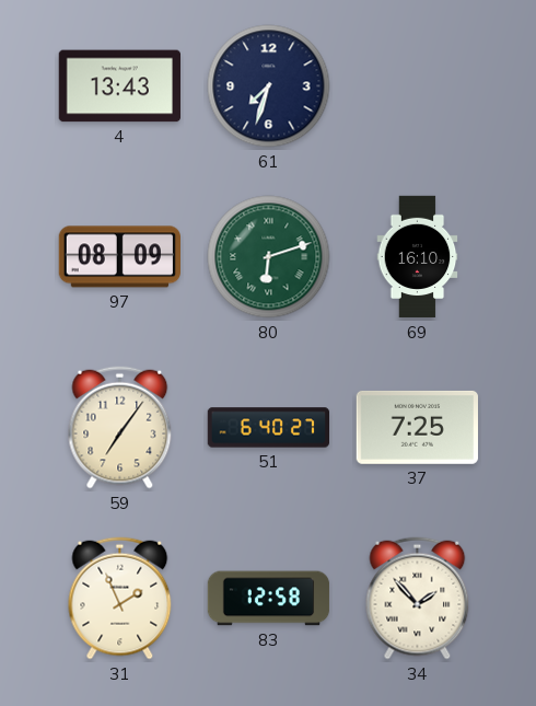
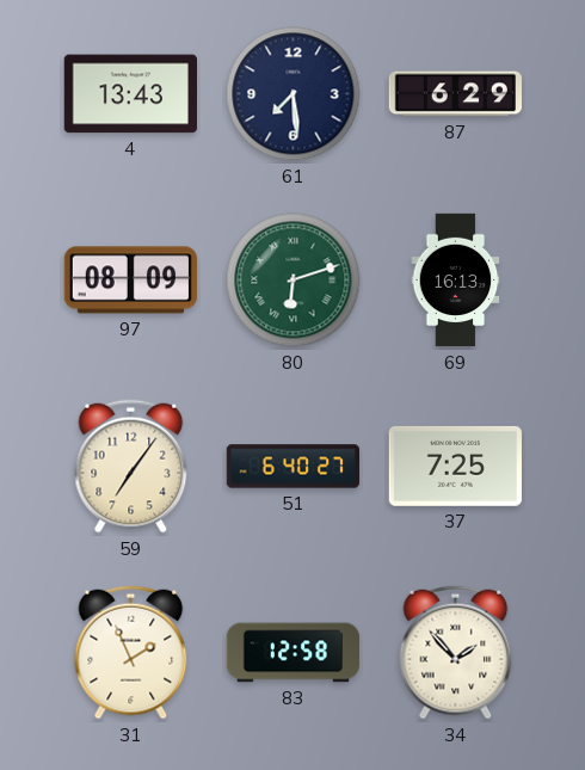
61: 7:33 -> 7:29
87: none -> 6:29
69: 16:10 -> 16:13
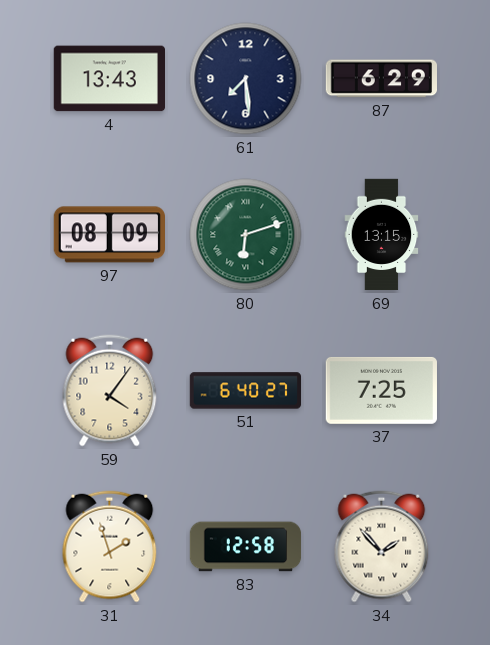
69: 16:13 -> 13:15
59: 7:06 -> 4:06
31: 1:56 -> 1:57
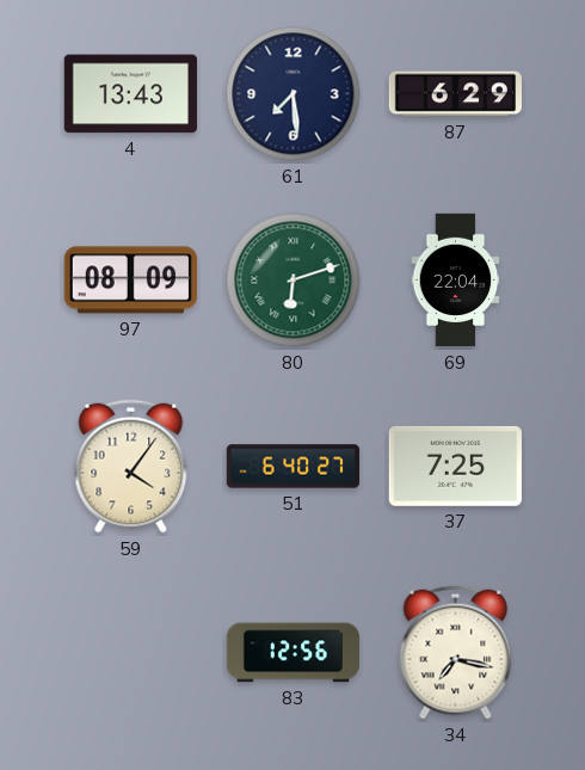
69: 13:15 -> 22:04
31: 1:57 -> none
83: 12:58 -> 12:56
34: 1:53 -> 7:17
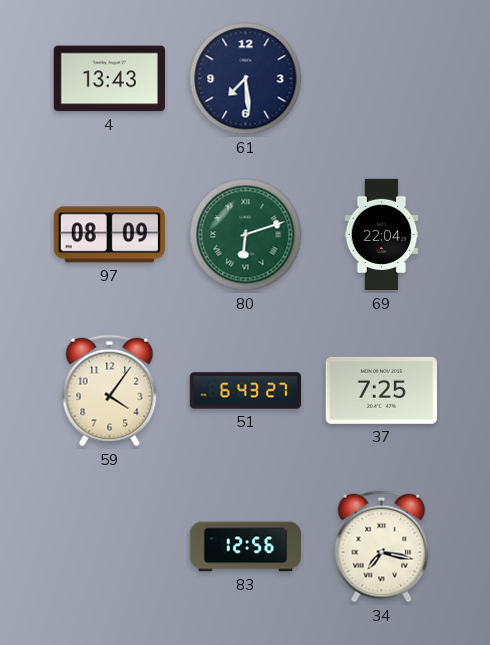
87: 6:29 -> none
51: 6:40 -> 6:43
